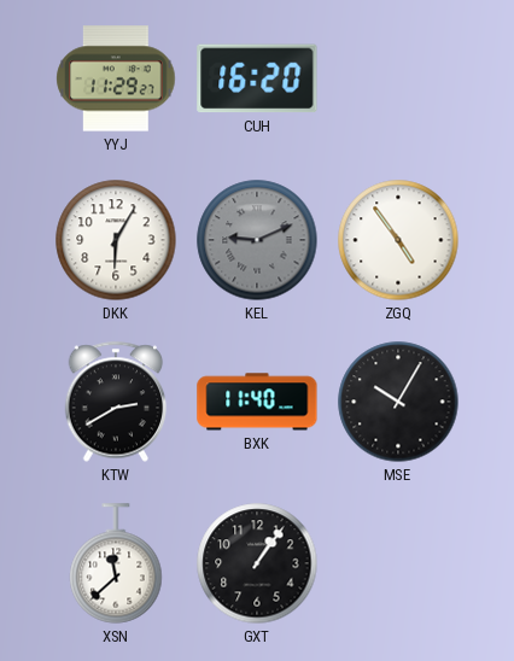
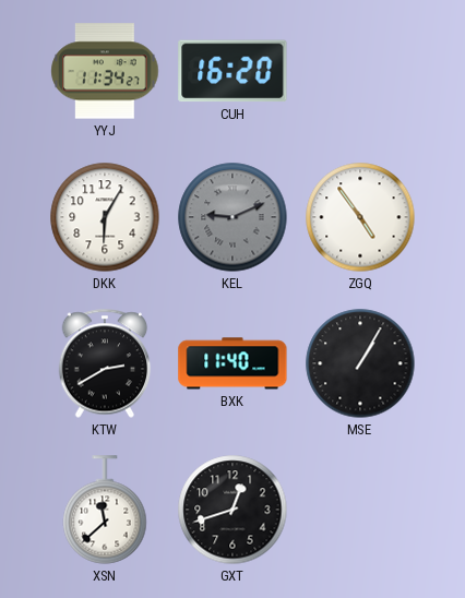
YYJ: 11:29 -> 11:34
MSE: 10:05 -> 1:05
GXT: 1:06 -> 12:42
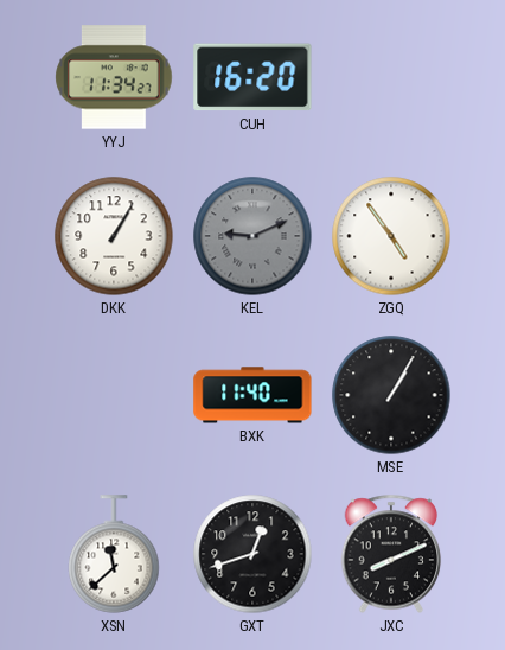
DKK: 6:05 -> 1:05
KTW: 2:40 -> none
JXC: none -> 8:11
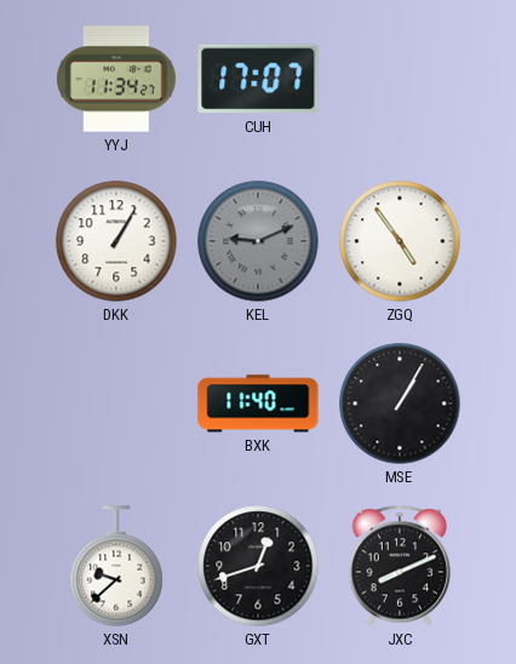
CUH: 16:20 -> 17:07
XSN: 11:38 -> 9:38
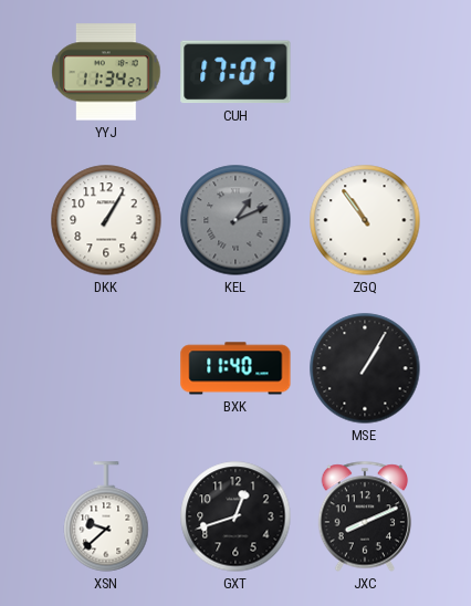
KEL: 9:11 -> 1:11
ZGQ: 4:54 -> 10:54
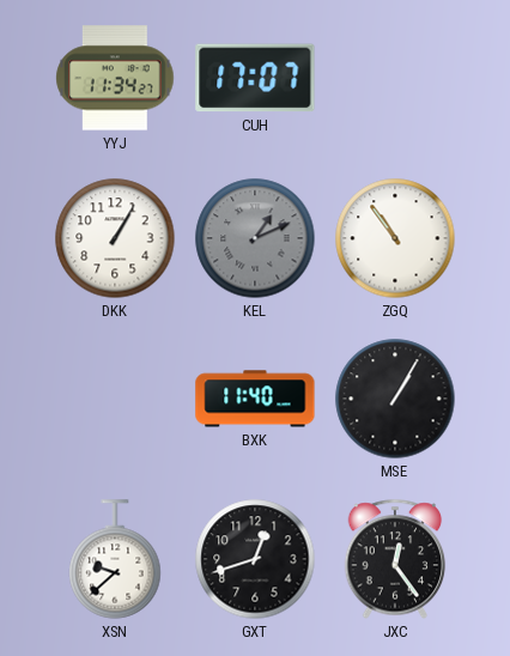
JXC: 8:11 -> 12:24
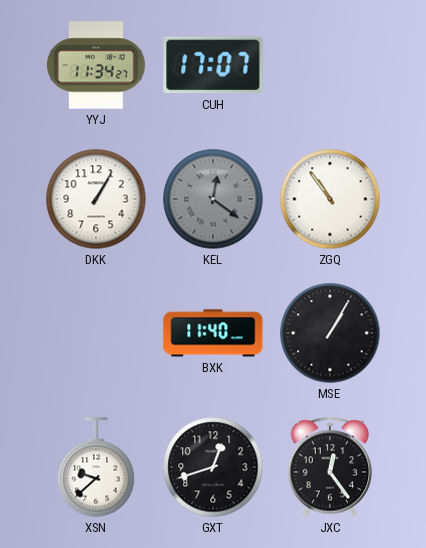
KEL: 1:11 -> 12:21
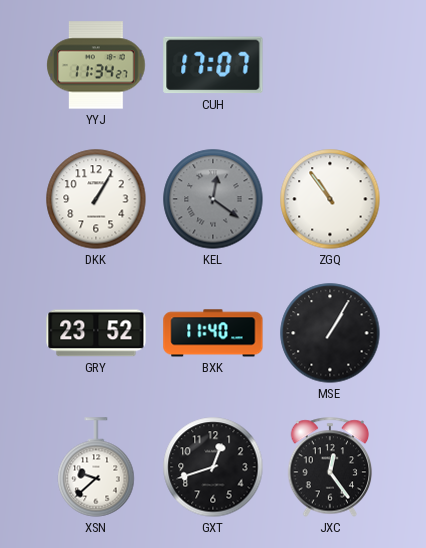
GRY: none -> 23:52
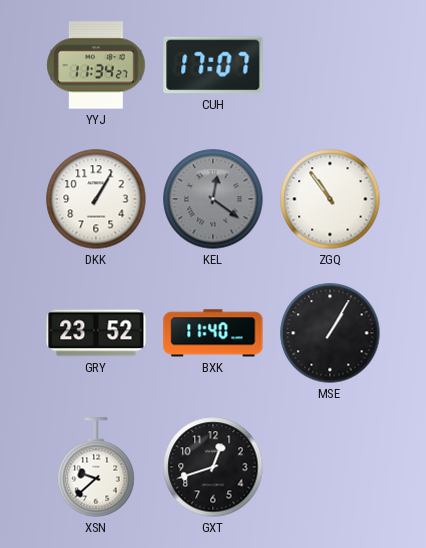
JXC: 12:24 -> none
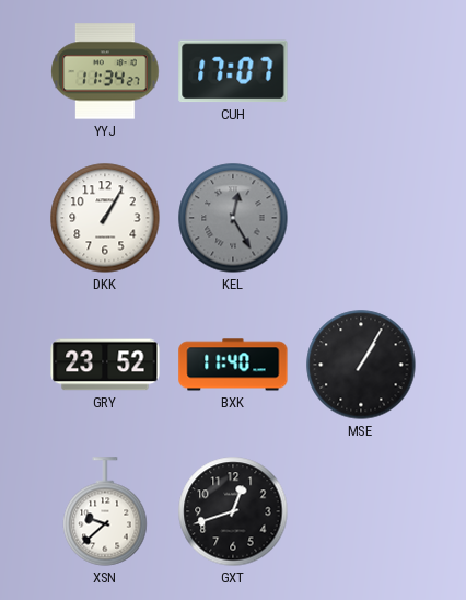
KEL: 12:21 -> 12:25
ZGQ: 10:54 -> none
